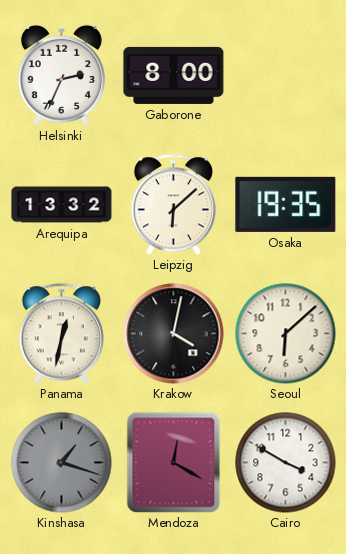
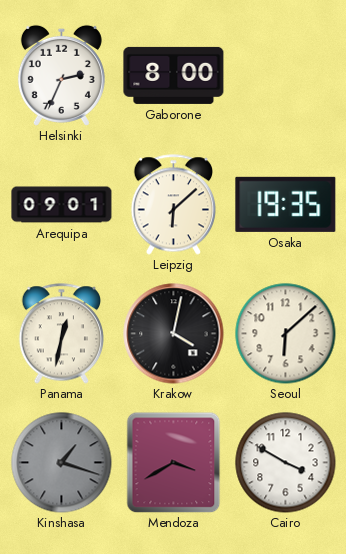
Arequipa: 13:32 -> 09:01
Mendoza: 12:20 -> 3:40
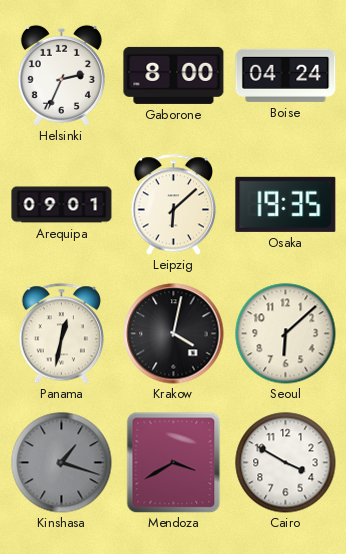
Boise: none -> 04:24
